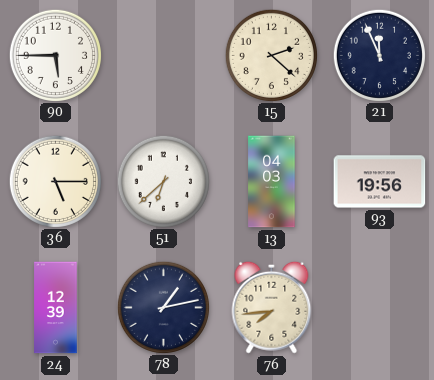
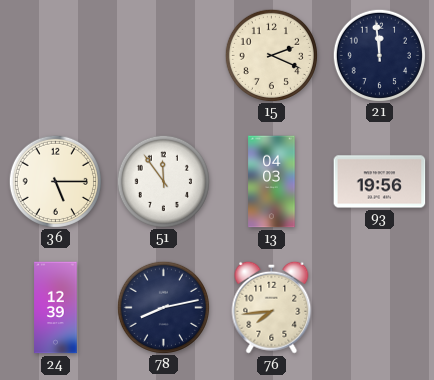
90: 5:45 -> none
15: 2:22 -> 2:19
21: 11:56 -> 11:59
51: 6:38 -> 11:54
78: 1:13 -> 8:13
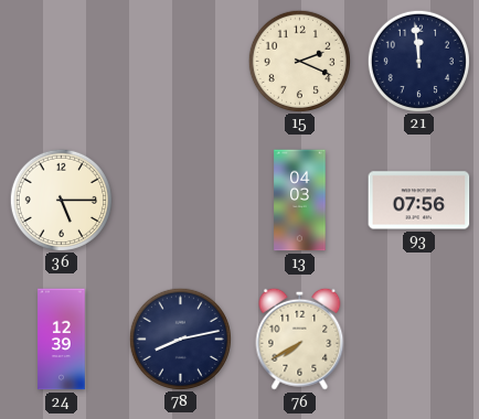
51: 11:54 -> none
93: 19:56 -> 07:56
76: 7:44 -> 7:40
